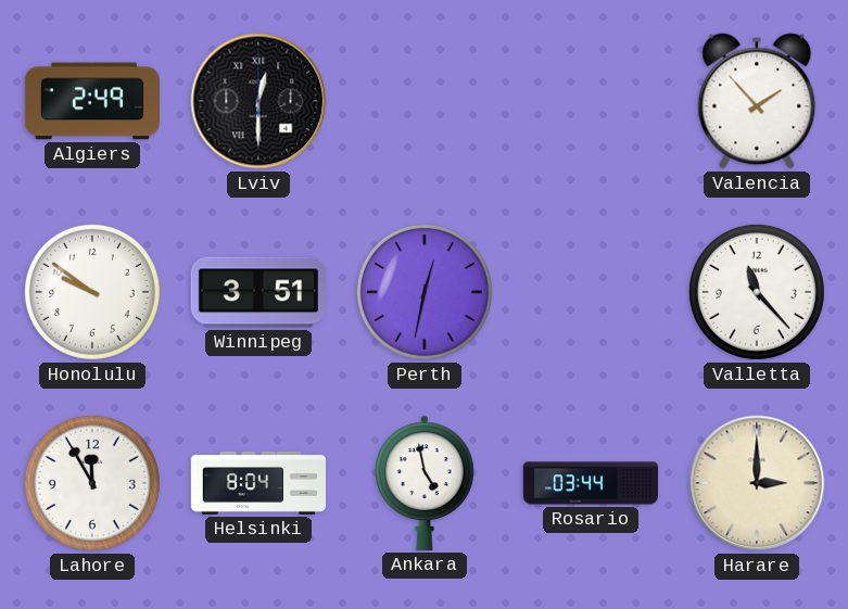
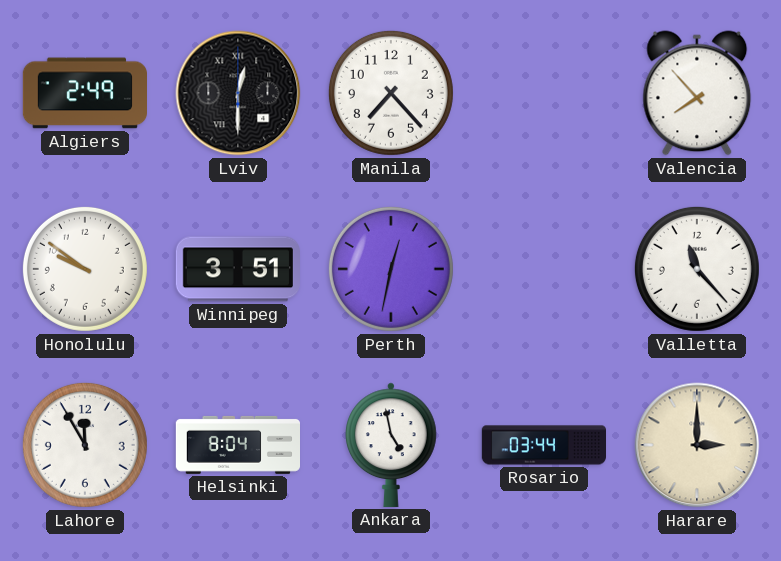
Manila: none -> 7:23
Valencia: 1:53 -> 7:53
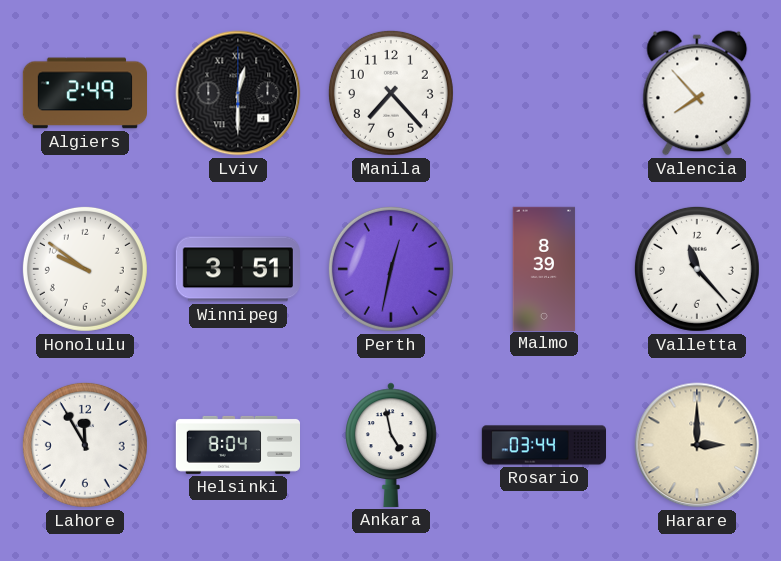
Malmo: none -> 8:39
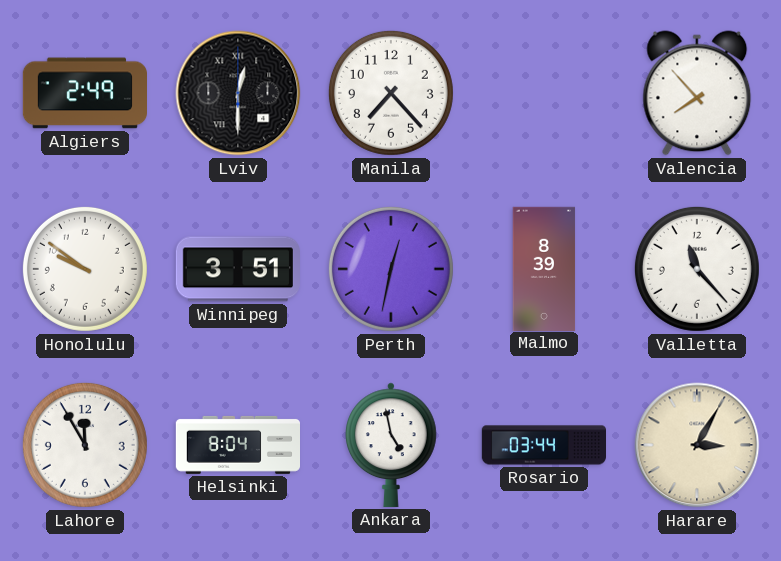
Harare: 3:00 -> 3:05
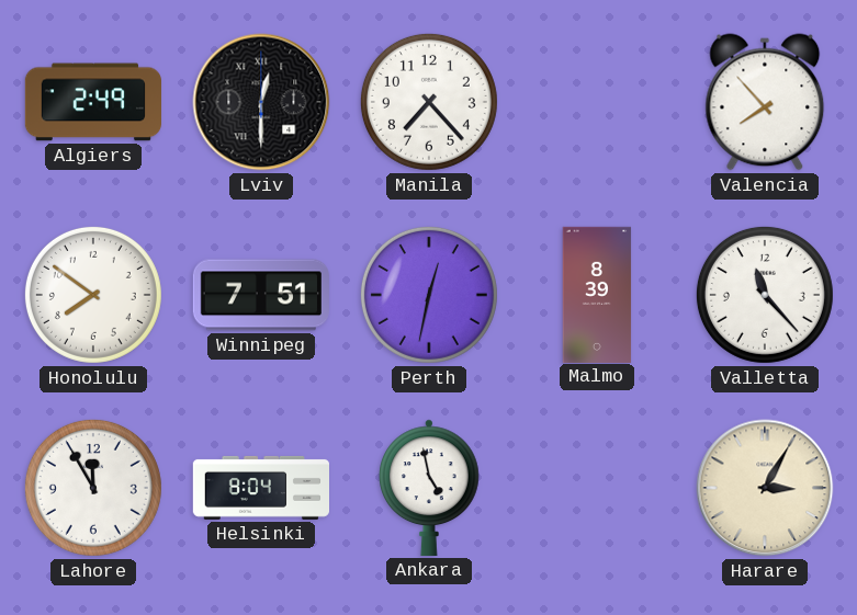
Honolulu: 9:51 -> 7:51
Winnipeg: 3:51 -> 7:51
Rosario: 03:44 -> none
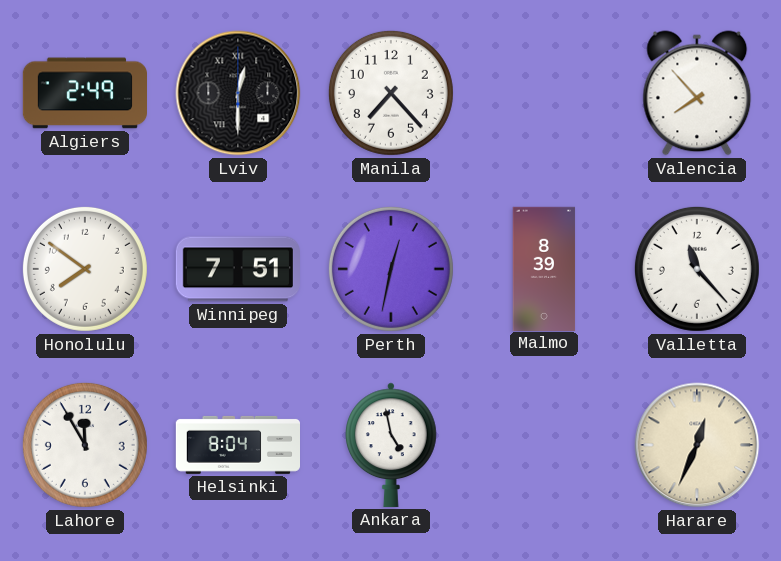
Harare: 3:05 -> 12:34
